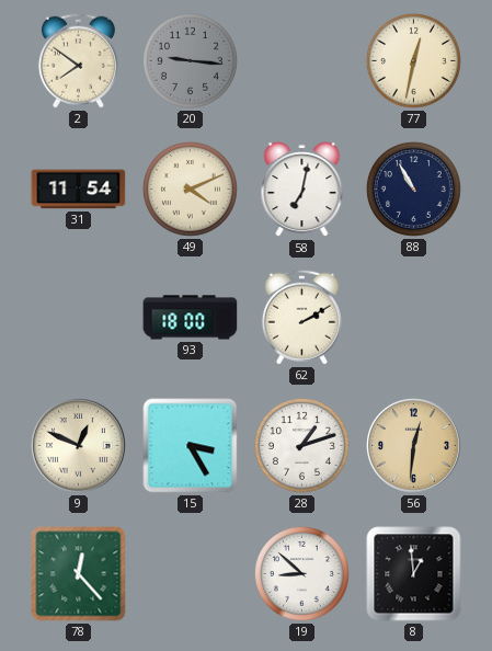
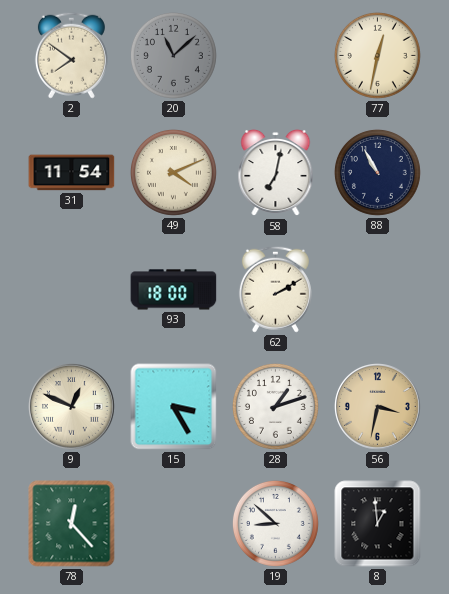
20: 9:16 -> 11:08
56: 12:31 -> 3:32
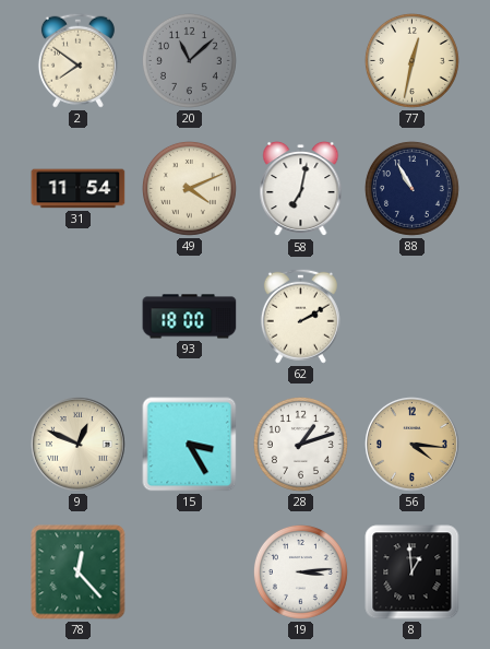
56: 3:32 -> 4:16
19: 8:52 -> 3:14
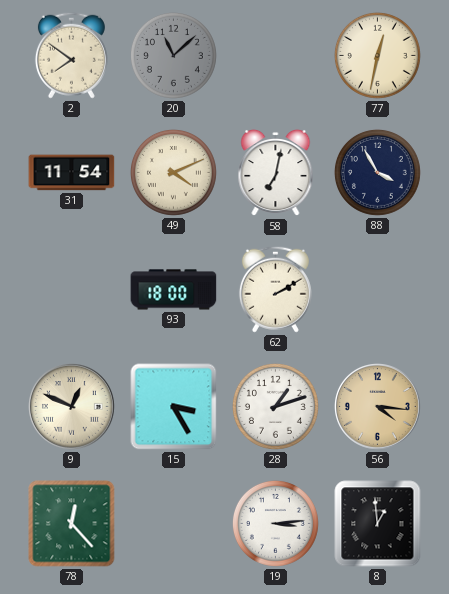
88: 10:55 -> 3:55
